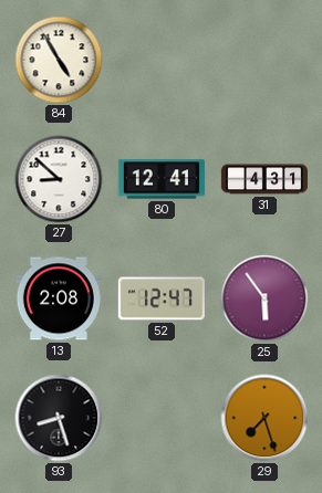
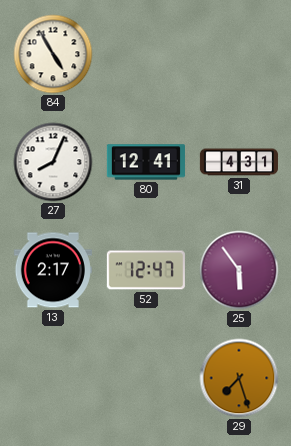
27: 8:52 -> 8:04
13: 2:08 -> 2:17
93: 8:27 -> none
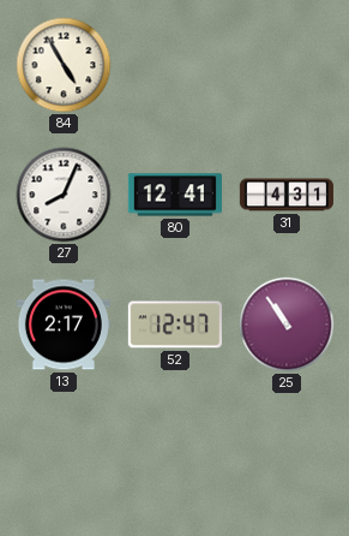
25: 5:54 -> 10:54
29: 7:27 -> none
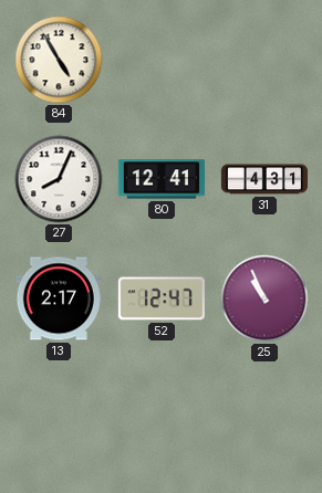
25: 10:54 -> 10:56
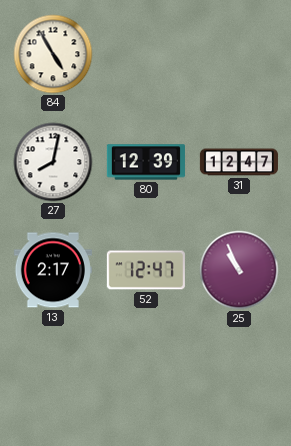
27: 8:04 -> 8:02
80: 12:41 -> 12:39
31: 4:31 -> 12:47
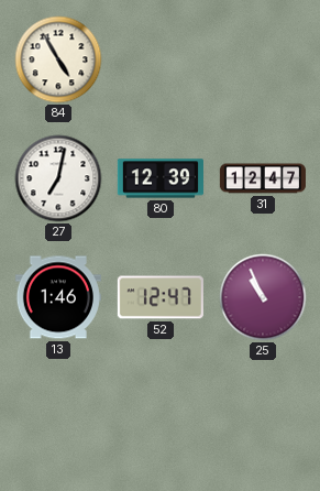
27: 8:02 -> 7:02
13: 2:17 -> 1:46
